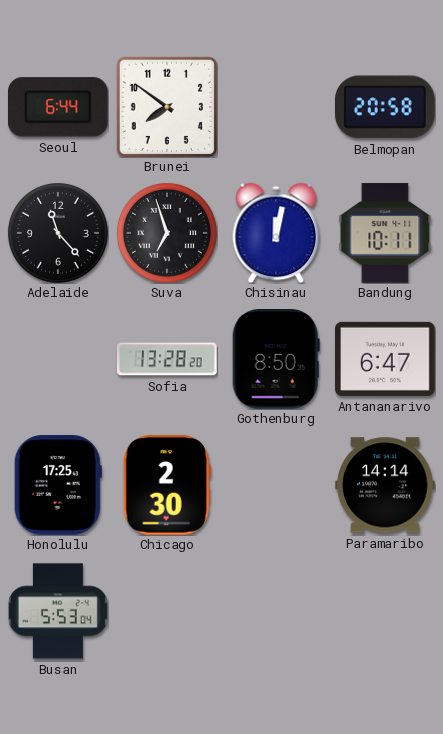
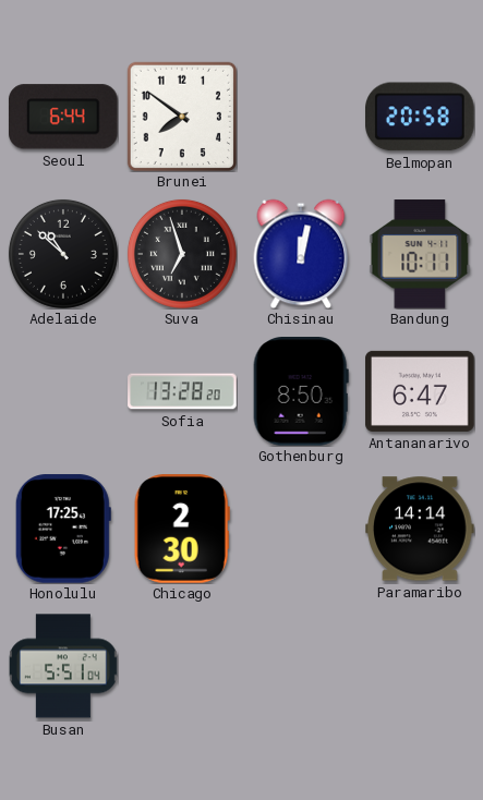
Adelaide: 11:23 -> 10:52
Busan: 5:53 -> 5:51
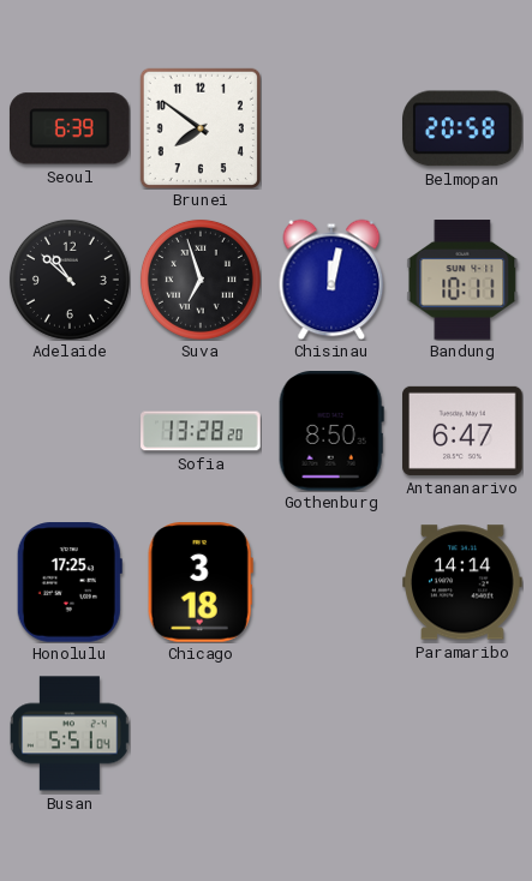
Seoul: 6:44 -> 6:39
Chicago: 2:30 -> 3:18
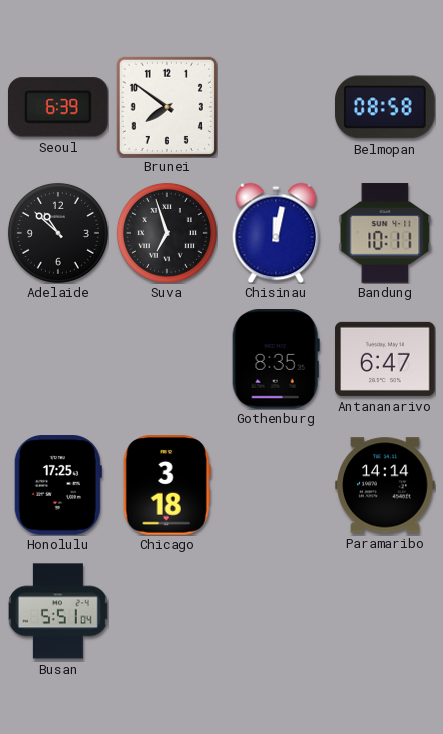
Belmopan: 20:58 -> 08:58
Sofia: 13:28 -> none
Gothenburg: 8:50 -> 8:35
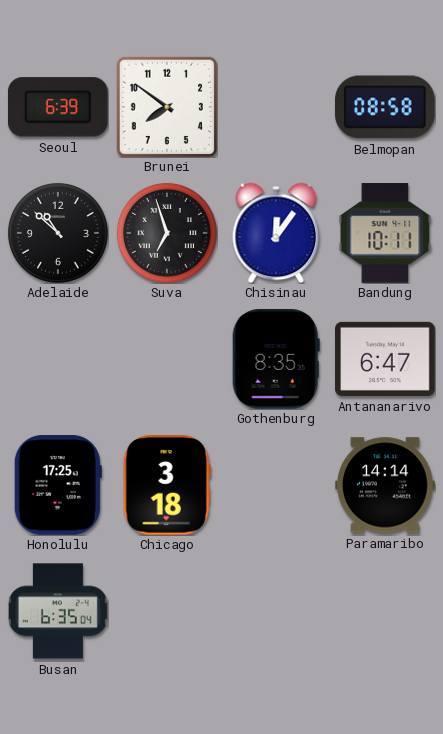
Chisinau: 12:02 -> 12:06
Busan: 5:51 -> 6:35
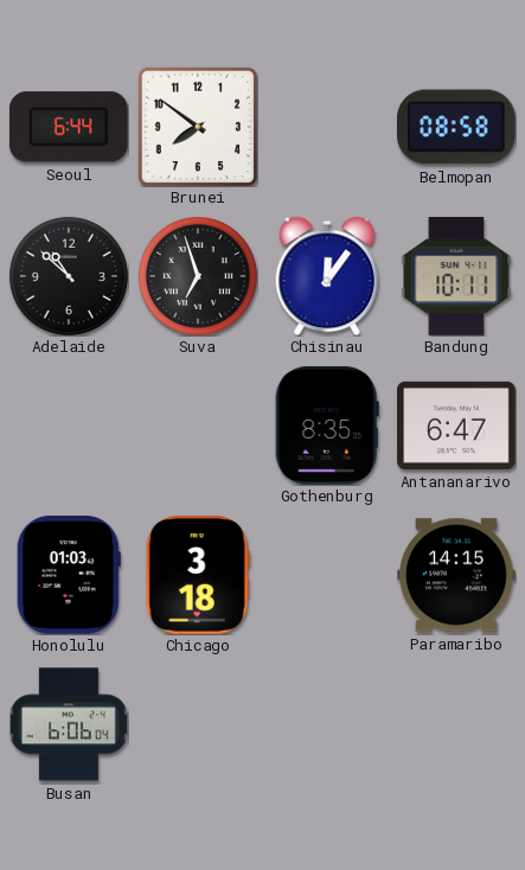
Seoul: 6:39 -> 6:44
Honolulu: 17:25 -> 01:03
Paramaribo: 14:14 -> 14:15
Busan: 6:35 -> 6:06
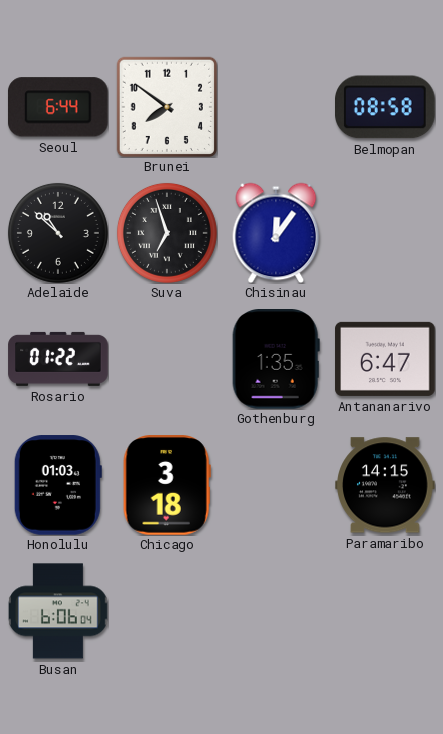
Bandung: 10:11 -> none
Rosario: none -> 01:22
Gothenburg: 8:35 -> 1:35
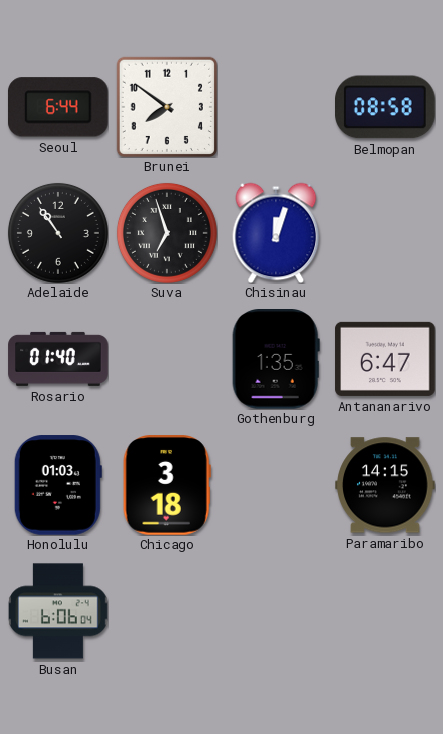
Adelaide: 10:52 -> 10:54
Chisinau: 12:06 -> 12:03
Rosario: 01:22 -> 01:40
